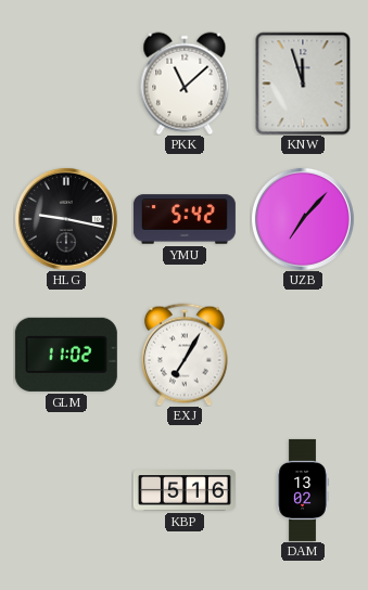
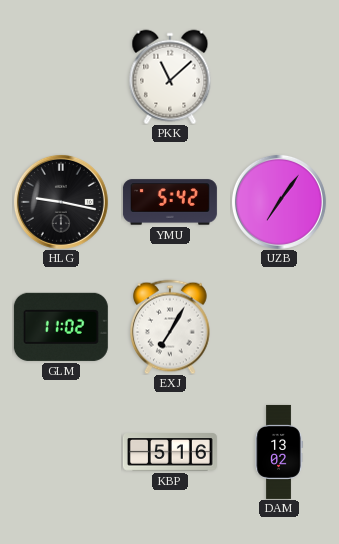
KNW: 11:57 -> none
UZB: 7:07 -> 7:06
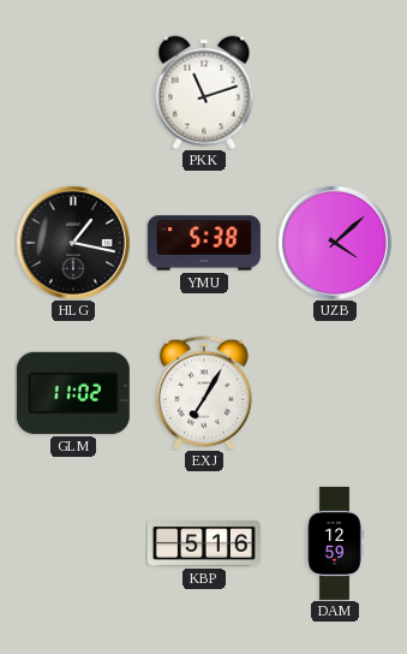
PKK: 11:08 -> 11:12
HLG: 9:17 -> 1:17
YMU: 5:42 -> 5:38
UZB: 7:06 -> 4:08
DAM: 13:02 -> 12:59
